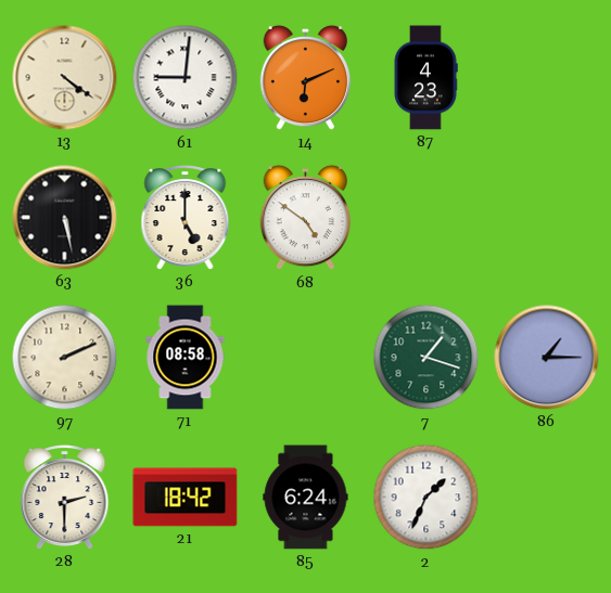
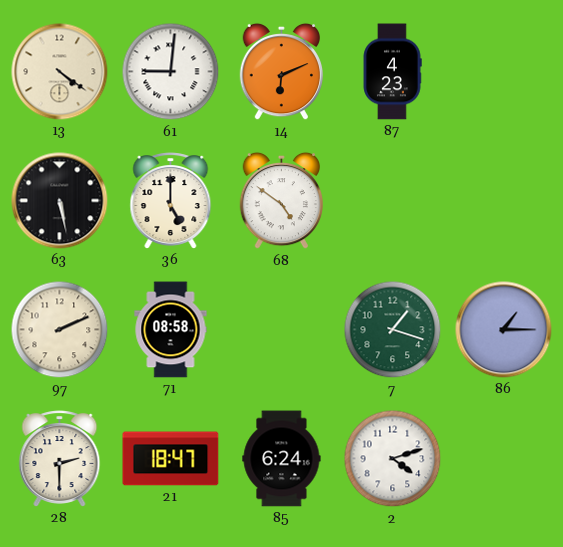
21: 18:42 -> 18:47
2: 1:34 -> 4:12
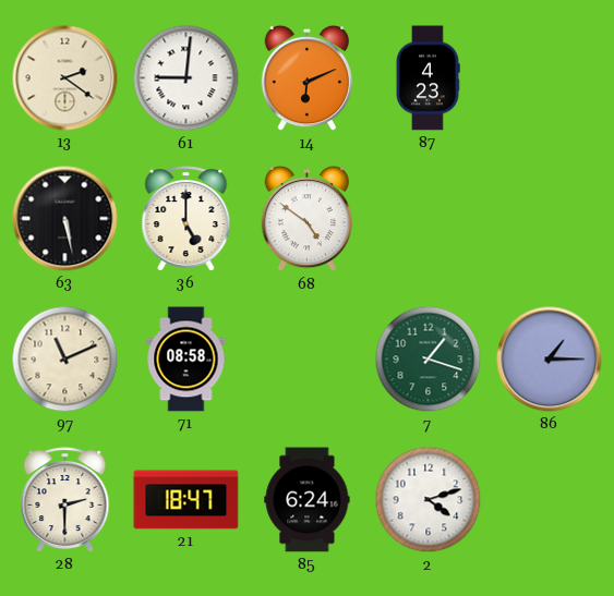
13: 4:21 -> 2:21
97: 2:11 -> 11:11
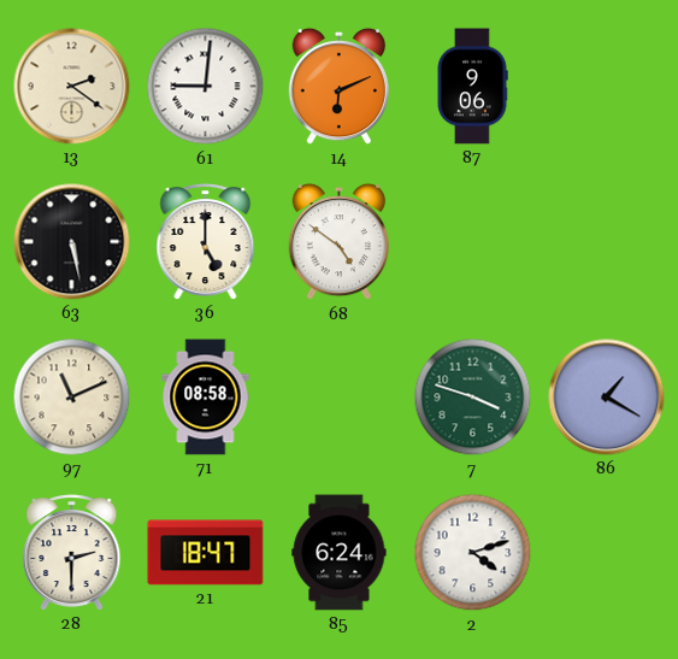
87: 4:23 -> 9:06
7: 1:18 -> 3:48
86: 1:15 -> 1:20
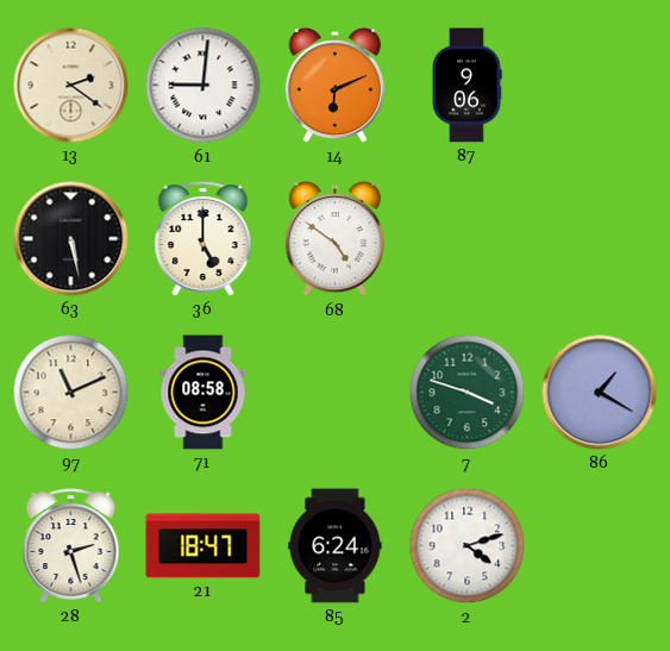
28: 2:30 -> 2:27
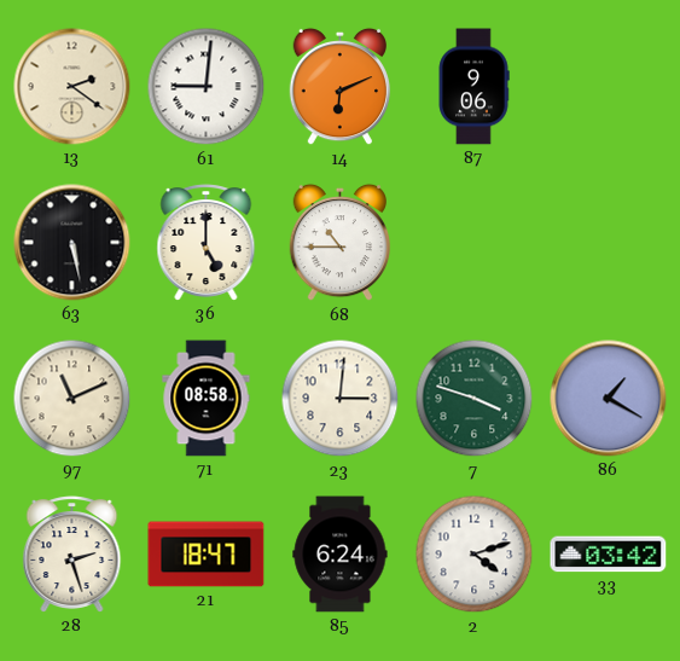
68: 4:51 -> 10:45
23: none -> 3:01
33: none -> 03:42
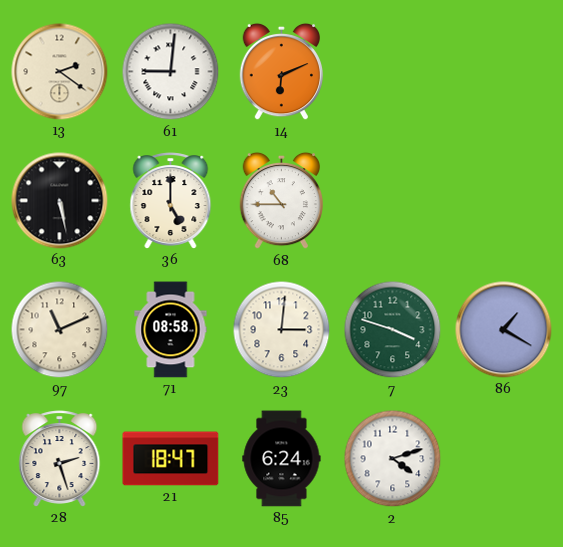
87: 9:06 -> none
33: 03:42 -> none
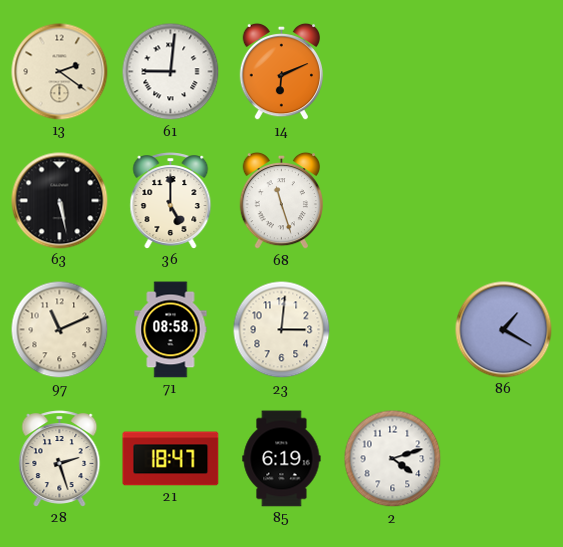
68: 10:45 -> 11:27
7: 3:48 -> none
85: 6:24 -> 6:19
